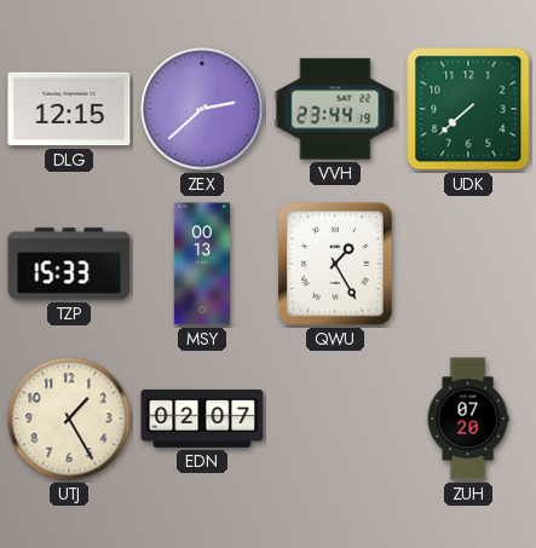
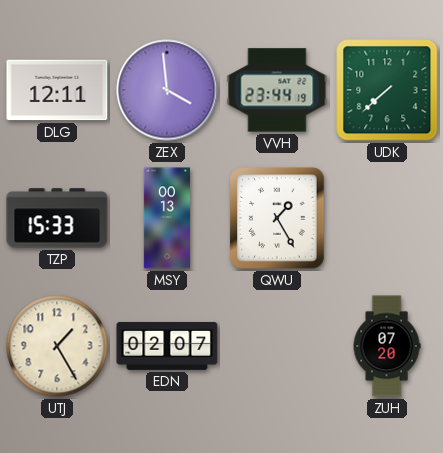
DLG: 12:15 -> 12:11
ZEX: 2:38 -> 3:59
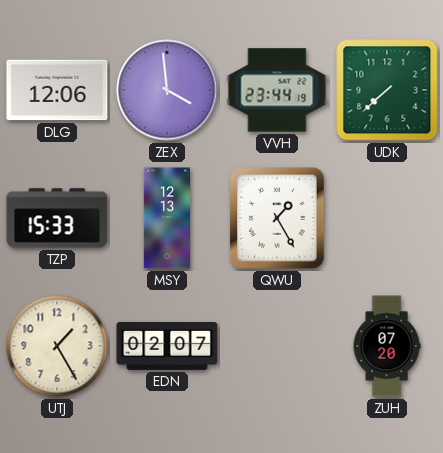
DLG: 12:11 -> 12:06
MSY: 00:13 -> 12:13
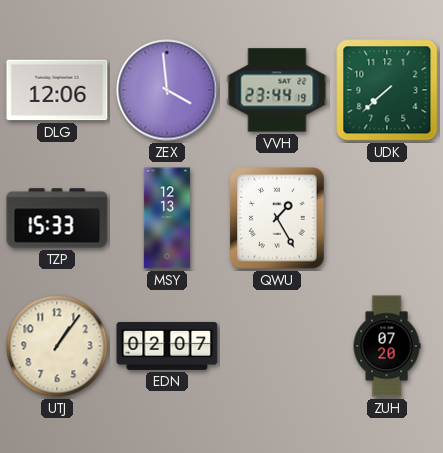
UTJ: 1:25 -> 1:06
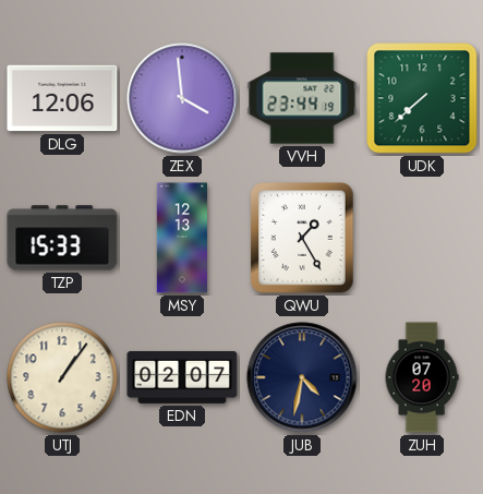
JUB: none -> 4:32
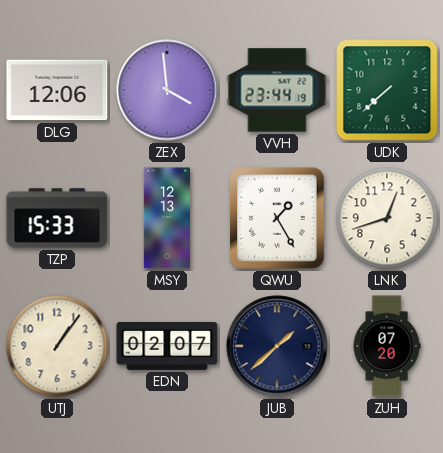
LNK: none -> 12:42
JUB: 4:32 -> 1:38
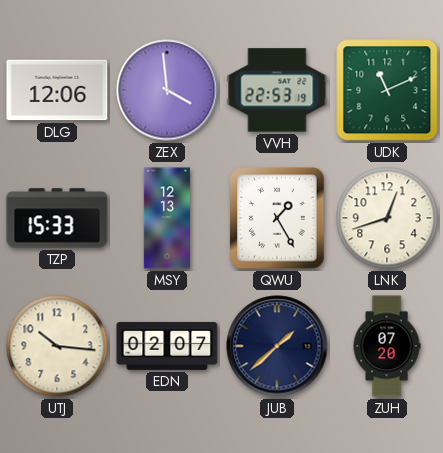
VVH: 23:44 -> 22:53
UDK: 7:38 -> 11:11
UTJ: 1:06 -> 10:16
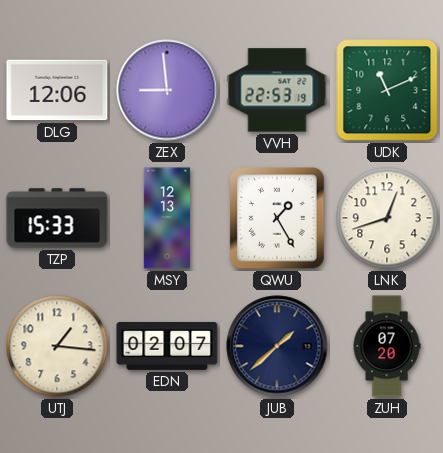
ZEX: 3:59 -> 8:59
UTJ: 10:16 -> 1:16
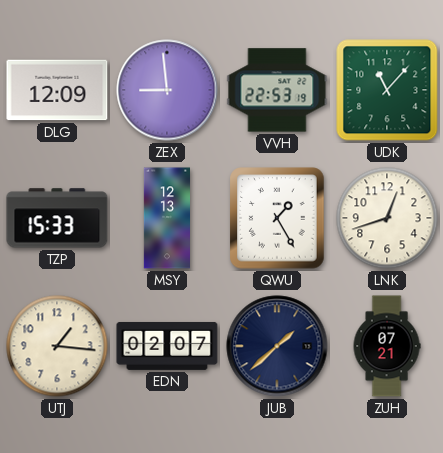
DLG: 12:06 -> 12:09
UDK: 11:11 -> 11:07
ZUH: 07:20 -> 07:21
